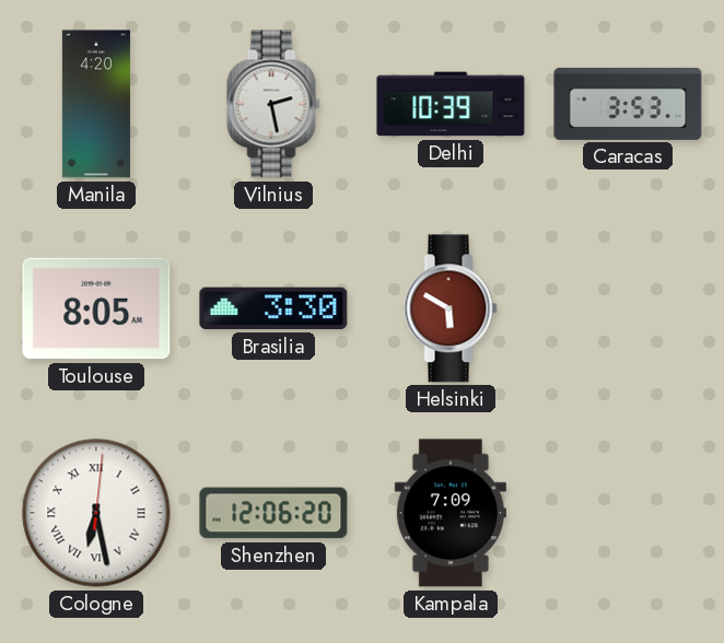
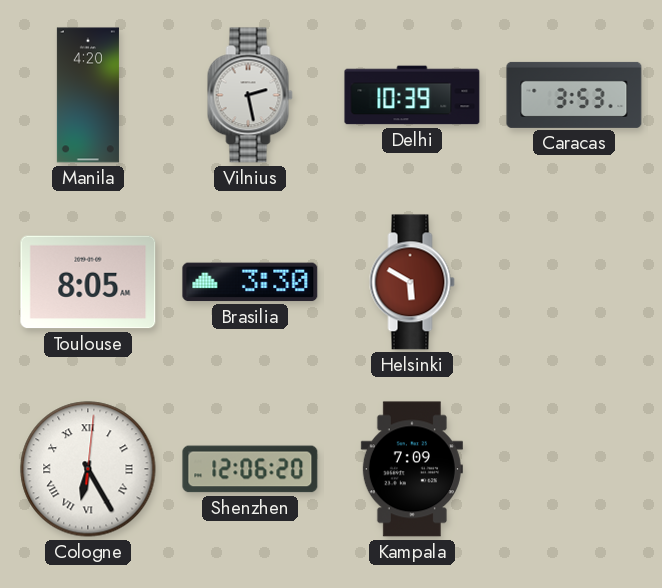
Cologne: 6:28 -> 6:25
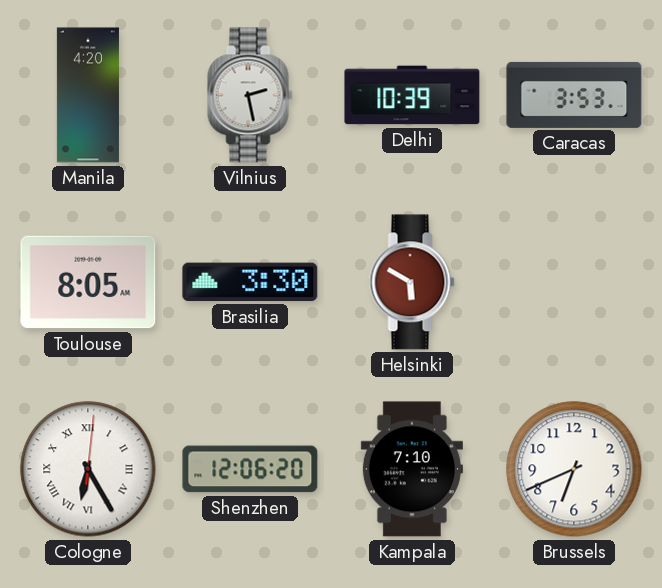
Kampala: 7:09 -> 7:10
Brussels: none -> 6:41
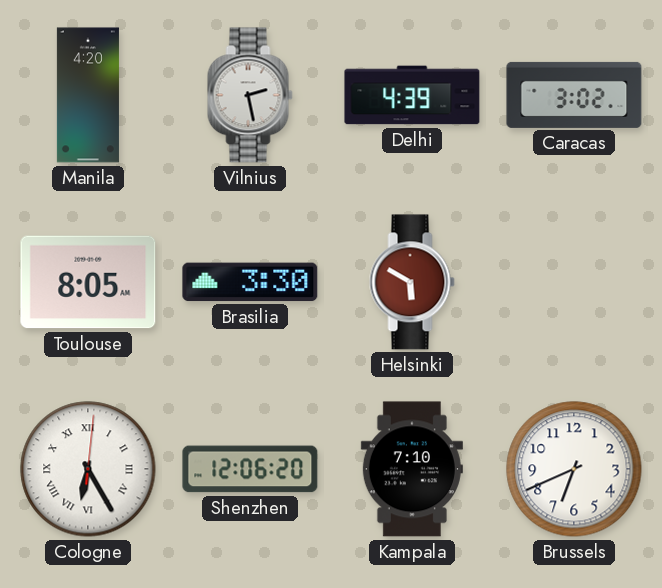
Delhi: 10:39 -> 4:39
Caracas: 3:53 -> 3:02
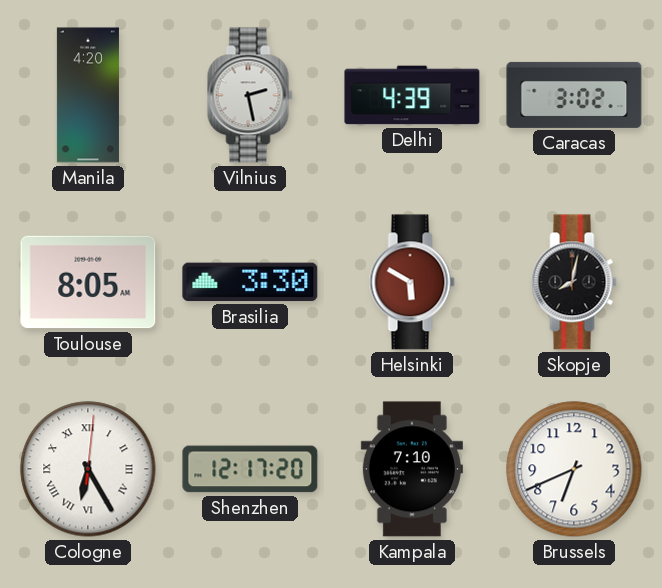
Skopje: none -> 8:02
Shenzhen: 12:06 -> 12:17
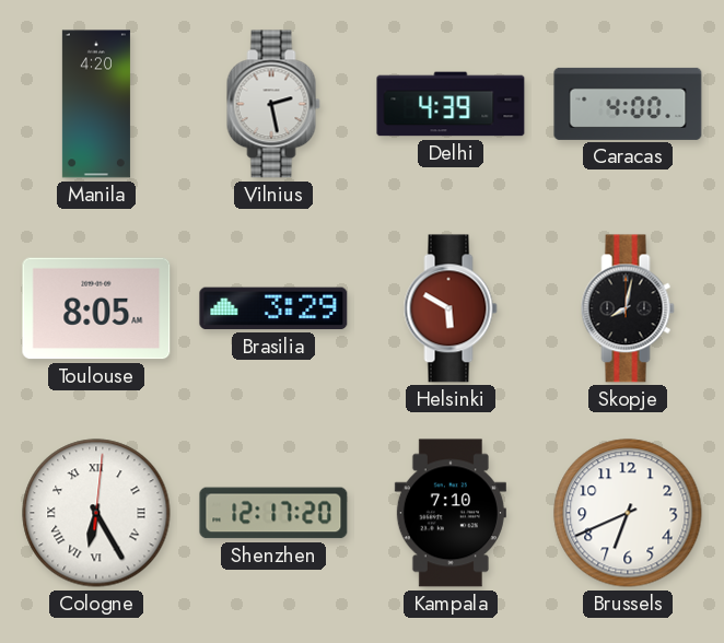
Caracas: 3:02 -> 4:00
Brasilia: 3:30 -> 3:29
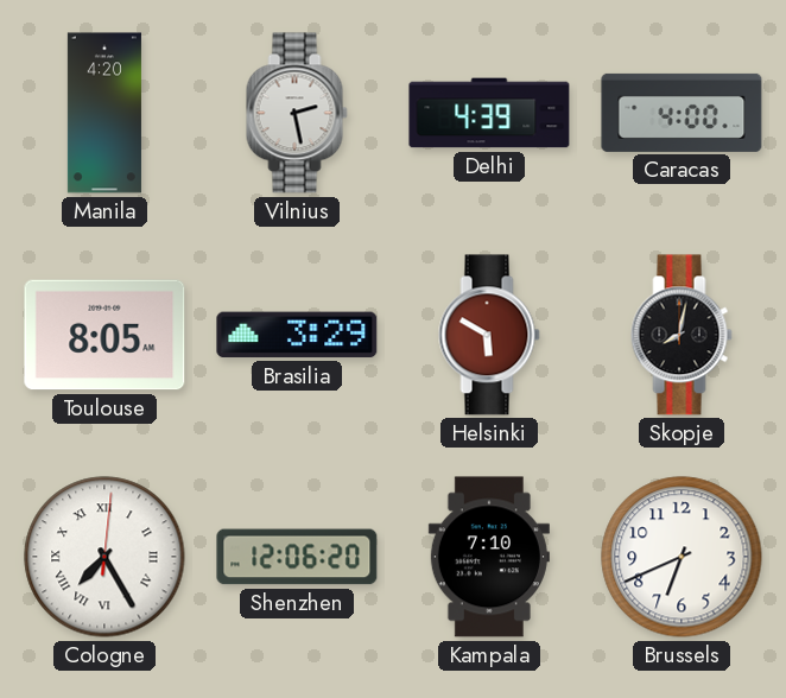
Cologne: 6:25 -> 7:25
Shenzhen: 12:17 -> 12:06
